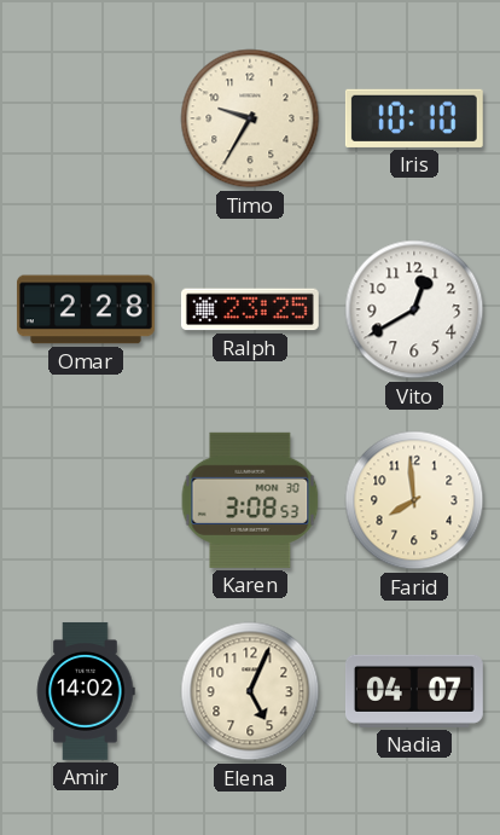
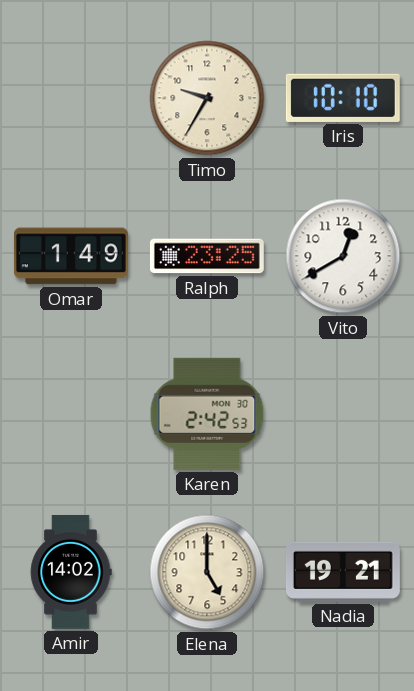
Omar: 2:28 -> 1:49
Karen: 3:08 -> 2:42
Farid: 7:59 -> none
Elena: 5:04 -> 5:00
Nadia: 04:07 -> 19:21
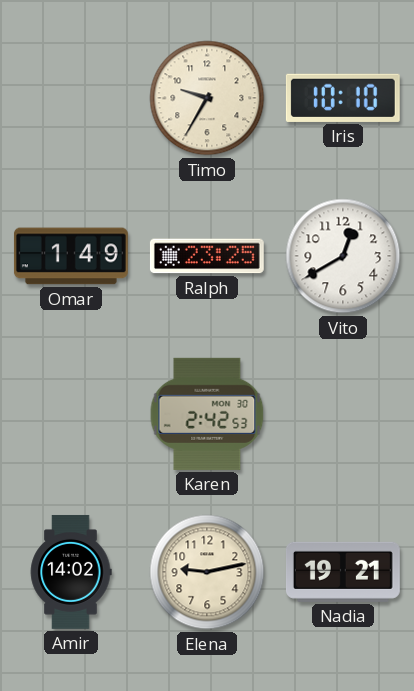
Elena: 5:00 -> 9:13
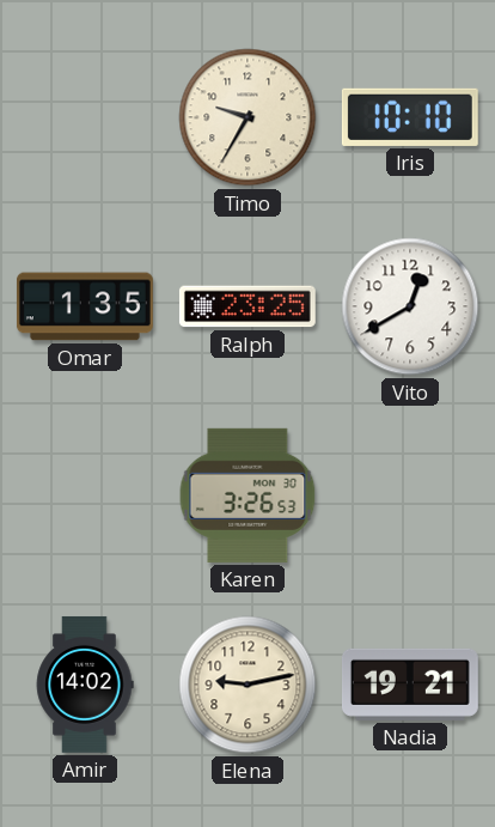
Omar: 1:49 -> 1:35
Karen: 2:42 -> 3:26
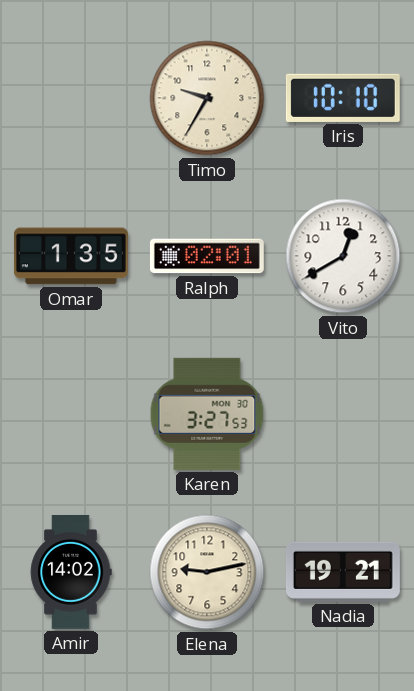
Ralph: 23:25 -> 02:01
Karen: 3:26 -> 3:27
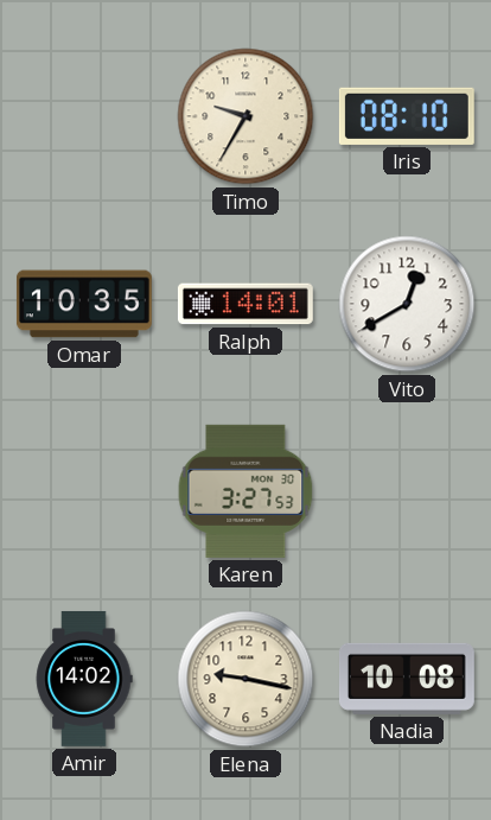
Iris: 10:10 -> 08:10
Omar: 1:35 -> 10:35
Ralph: 02:01 -> 14:01
Elena: 9:13 -> 9:17
Nadia: 19:21 -> 10:08
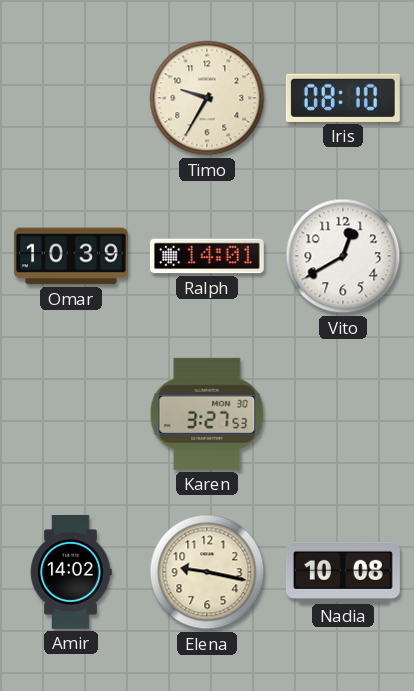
Omar: 10:35 -> 10:39
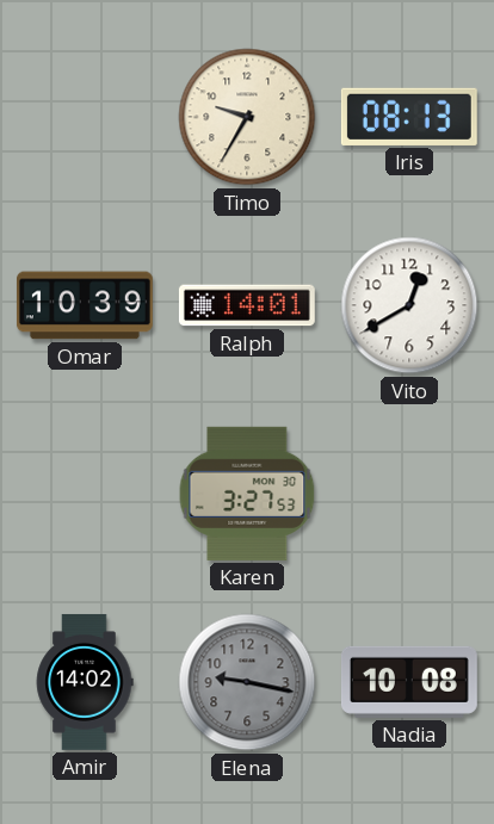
Iris: 08:10 -> 08:13
Elena dial: cream -> grey
